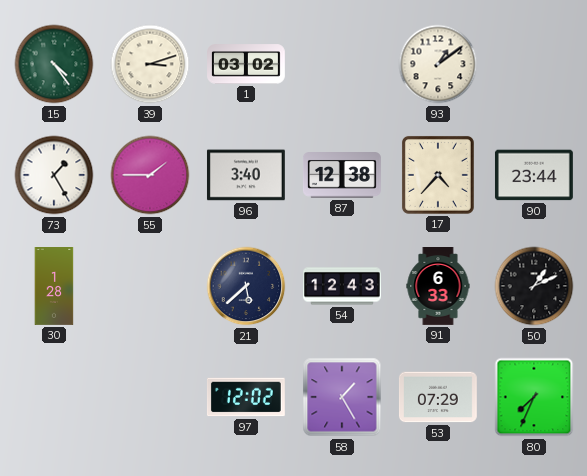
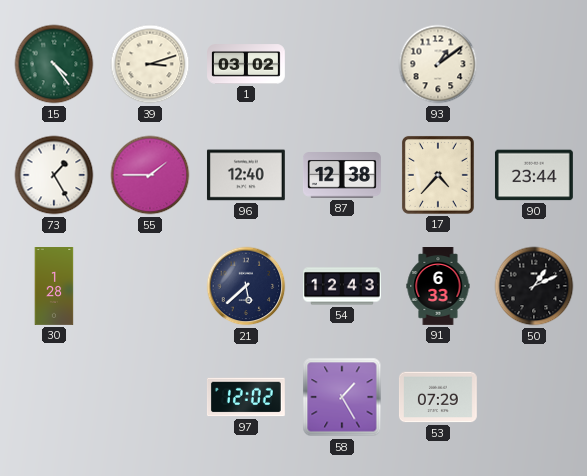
96: 3:40 -> 12:40
80: 7:34 -> none
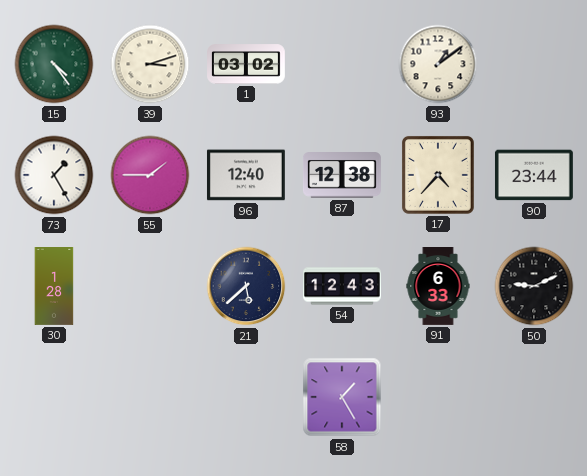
50: 1:11 -> 9:11
97: 12:02 -> none
53: 07:29 -> none
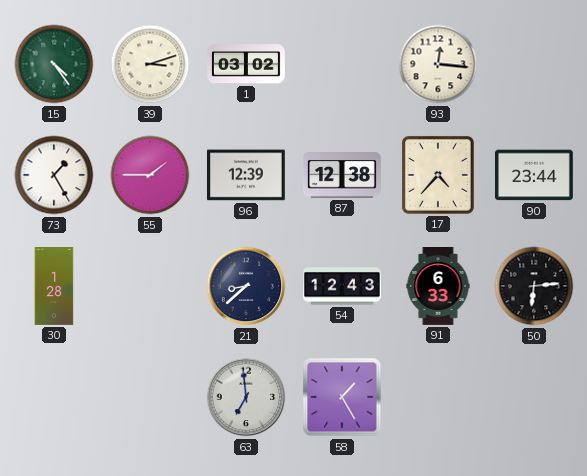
93: 1:09 -> 12:16
96: 12:40 -> 12:39
21: 5:38 -> 8:38
50: 9:11 -> 6:14
63: none -> 6:59
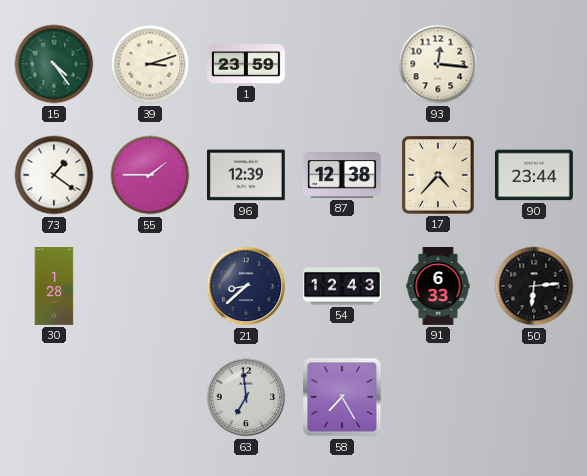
1: 03:02 -> 23:59
73: 1:25 -> 1:21
58: 1:25 -> 7:25
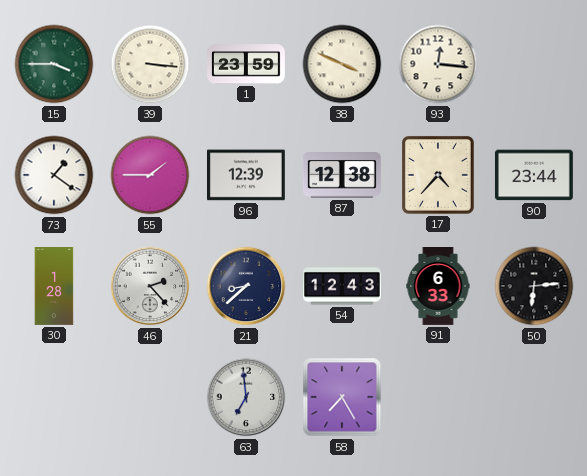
15: 4:24 -> 3:45
39: 3:12 -> 3:16
38: none -> 3:49
46: none -> 2:23
